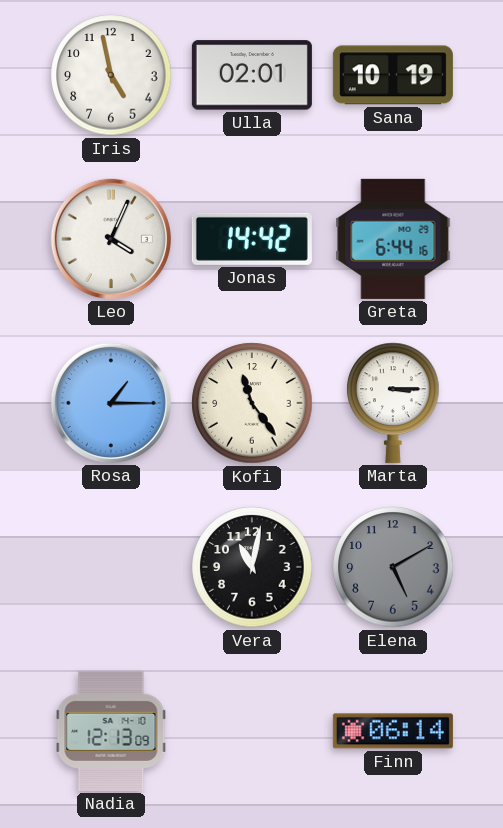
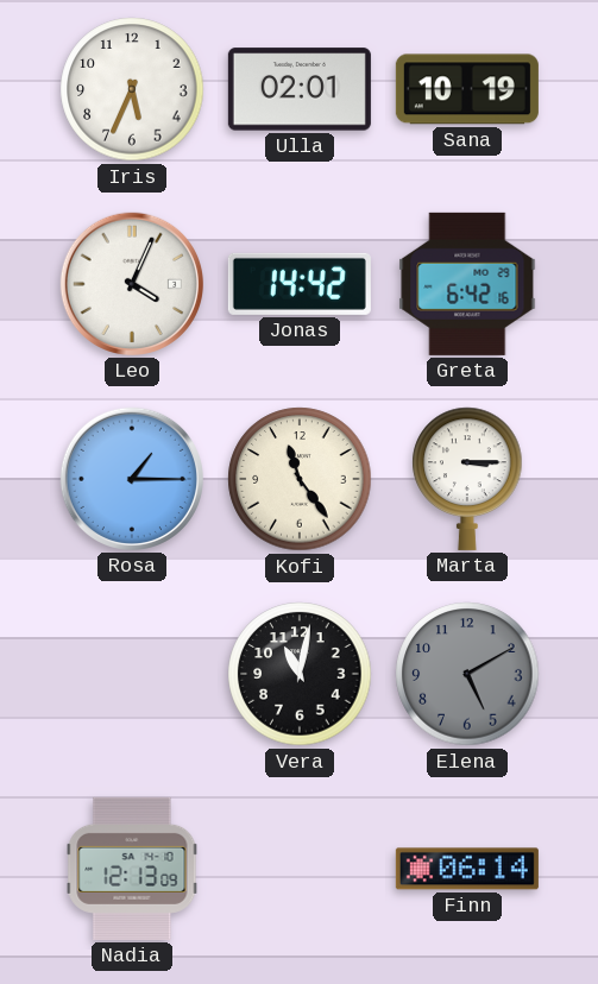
Iris: 4:58 -> 5:34
Greta: 6:44 -> 6:42
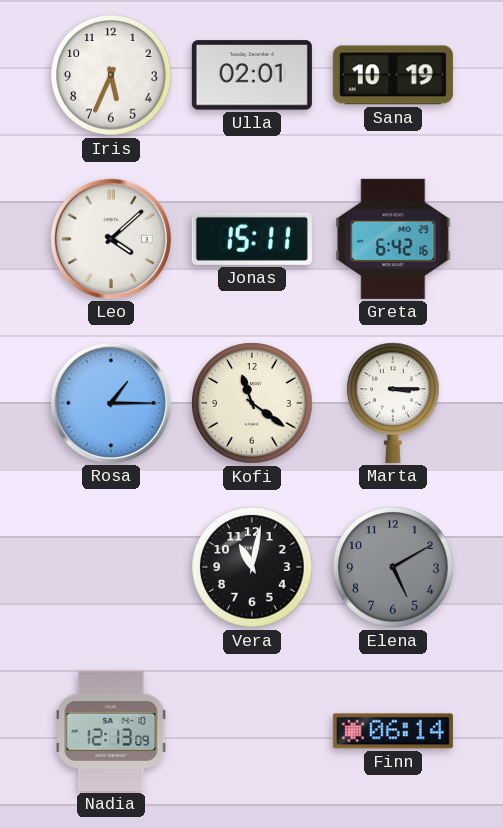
Leo: 4:04 -> 4:08
Jonas: 14:42 -> 15:11
Kofi: 11:24 -> 11:21
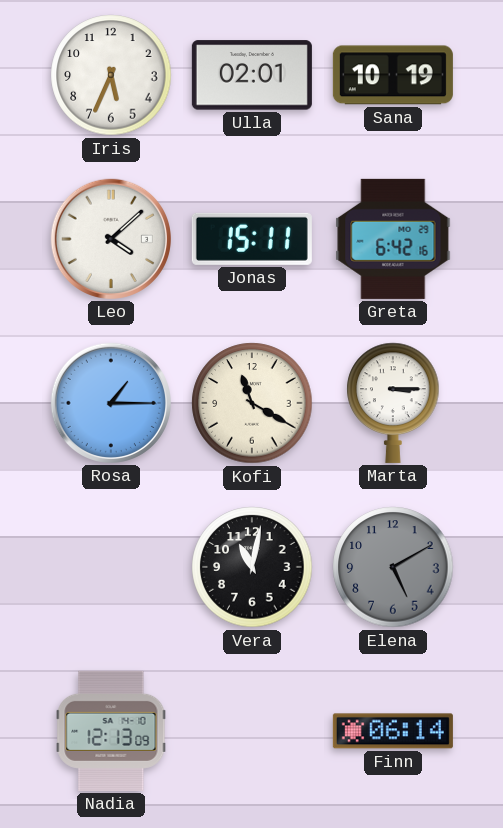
Kofi: 11:21 -> 11:20
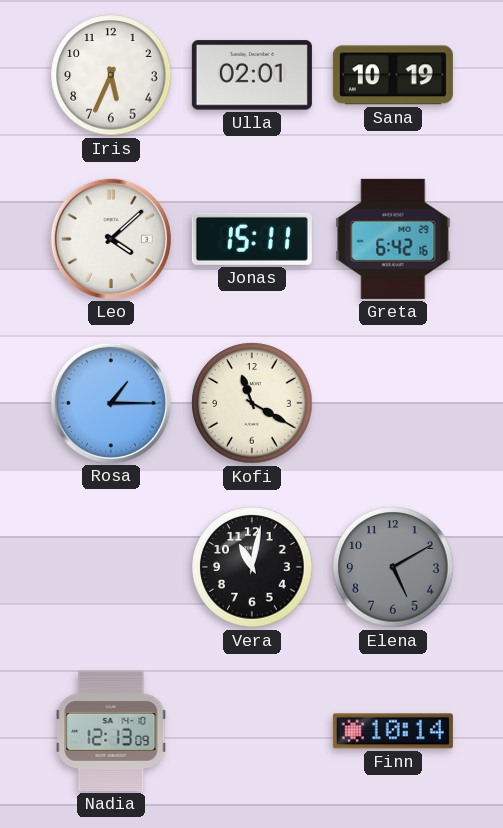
Marta: 3:15 -> none
Finn: 06:14 -> 10:14
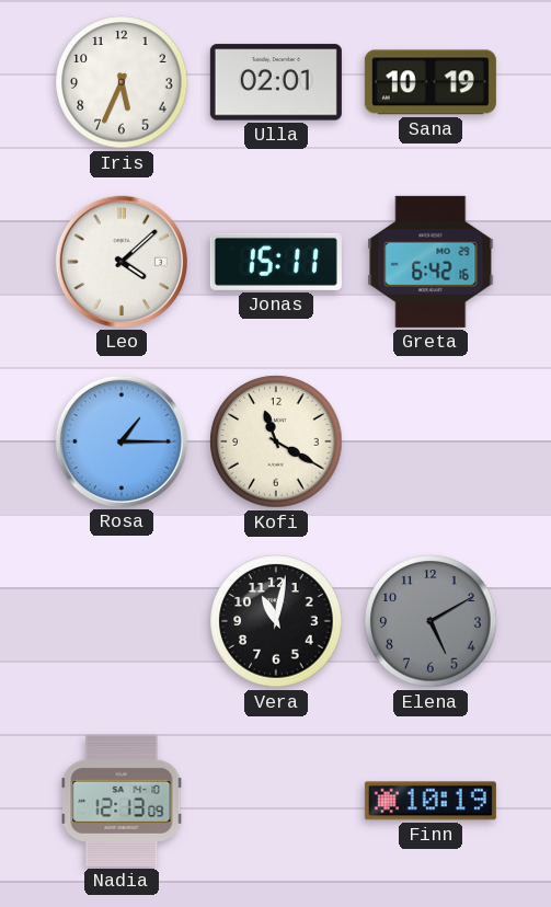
Finn: 10:14 -> 10:19
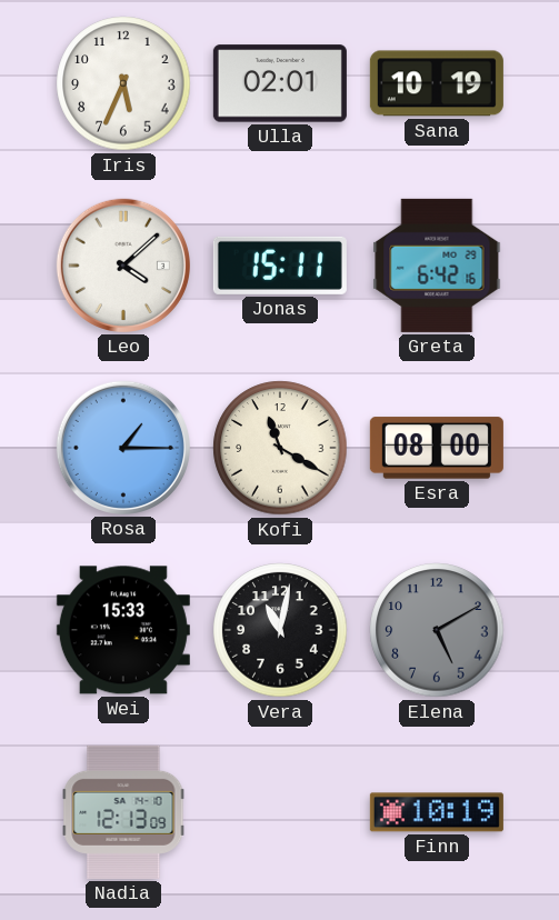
Esra: none -> 08:00
Wei: none -> 15:33
